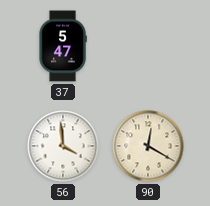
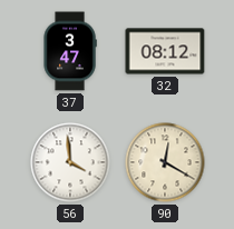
37: 5:47 -> 3:47
32: none -> 08:12
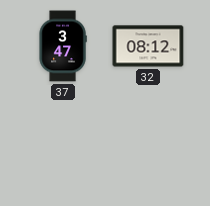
56: 3:59 -> none
90: 12:20 -> none
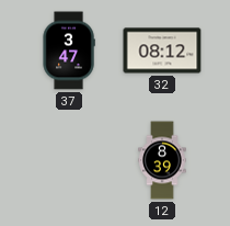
12: none -> 8:39
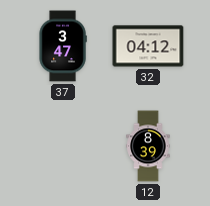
32: 08:12 -> 04:12
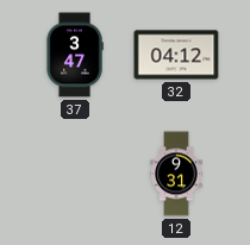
12: 8:39 -> 9:31
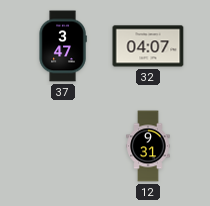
32: 04:12 -> 04:07
